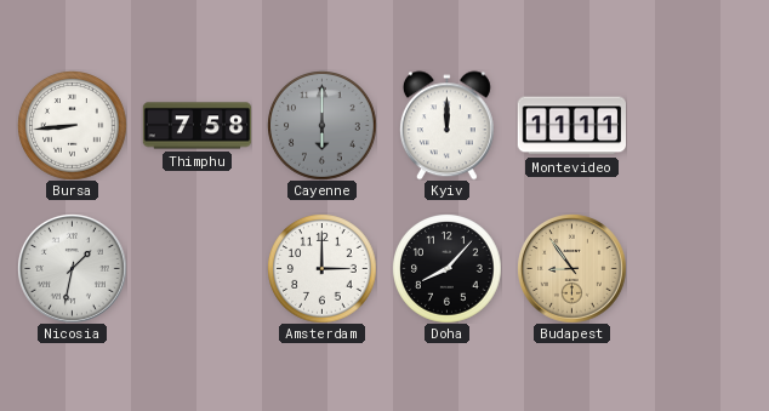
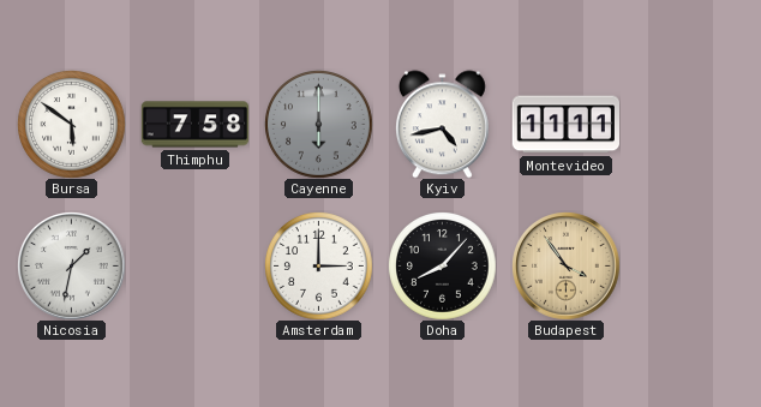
Bursa: 8:44 -> 5:51
Kyiv: 12:00 -> 4:43
Budapest: 8:54 -> 3:54
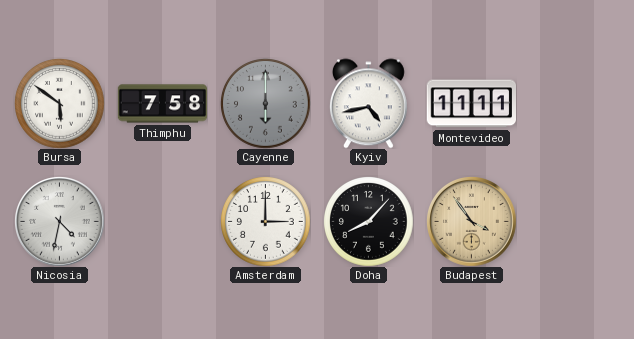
Nicosia: 1:32 -> 4:32
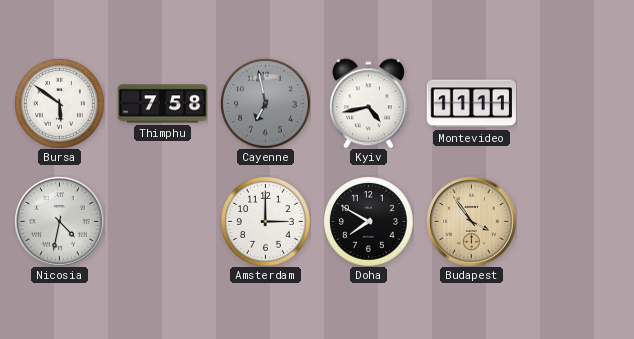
Cayenne: 6:00 -> 6:58
Doha: 8:07 -> 7:50
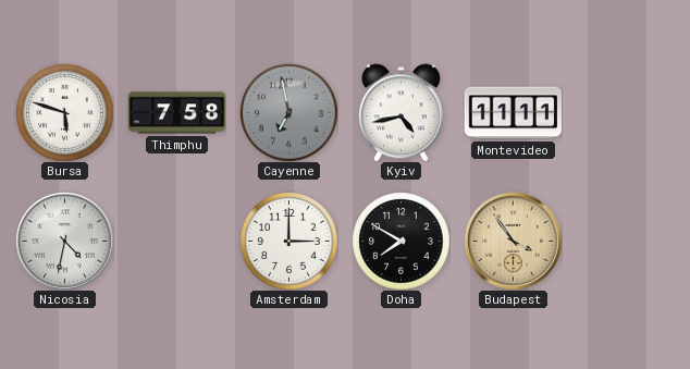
Bursa: 5:51 -> 5:48
